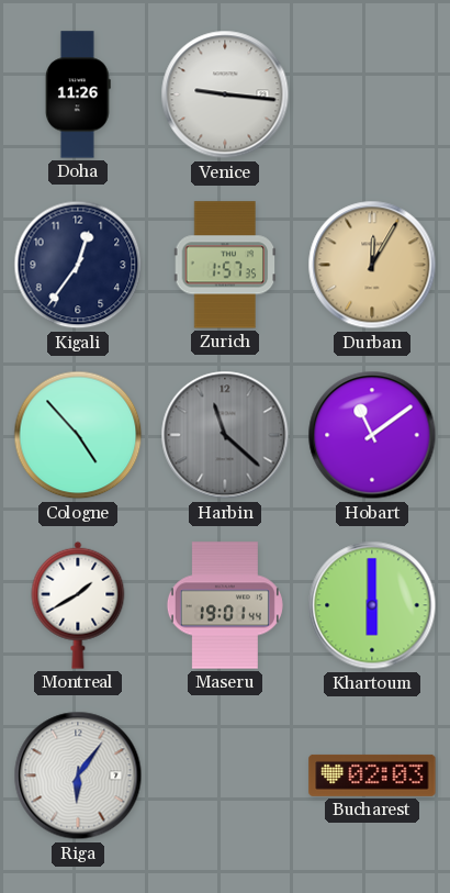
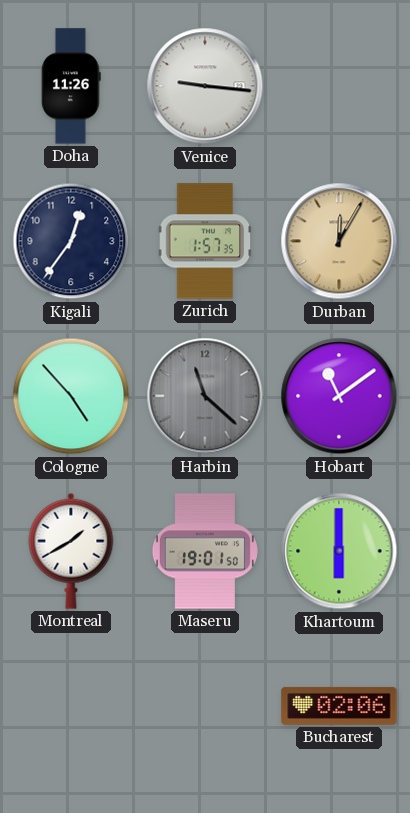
Maseru: 19:01:44 -> 19:01:50
Riga: 6:06 -> none
Bucharest: 02:03 -> 02:06
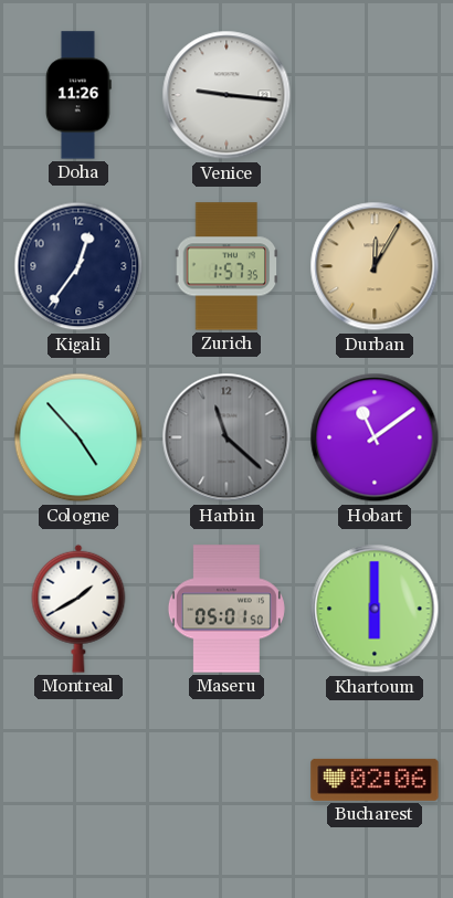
Maseru: 19:01 -> 05:01
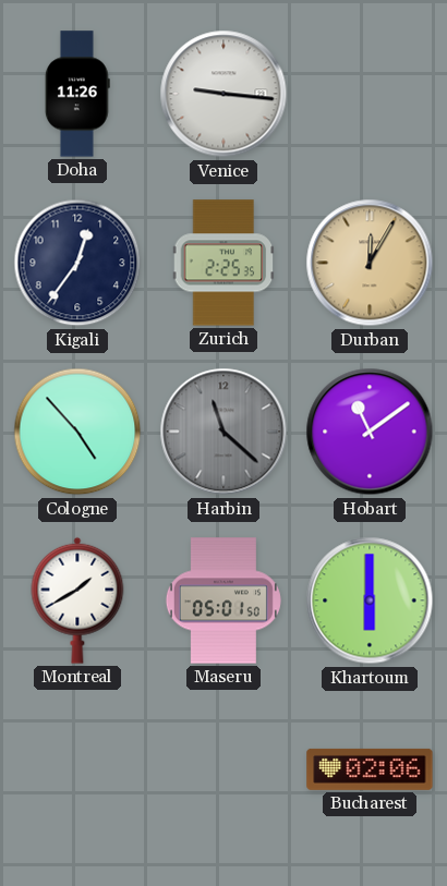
Zurich: 1:57 -> 2:25
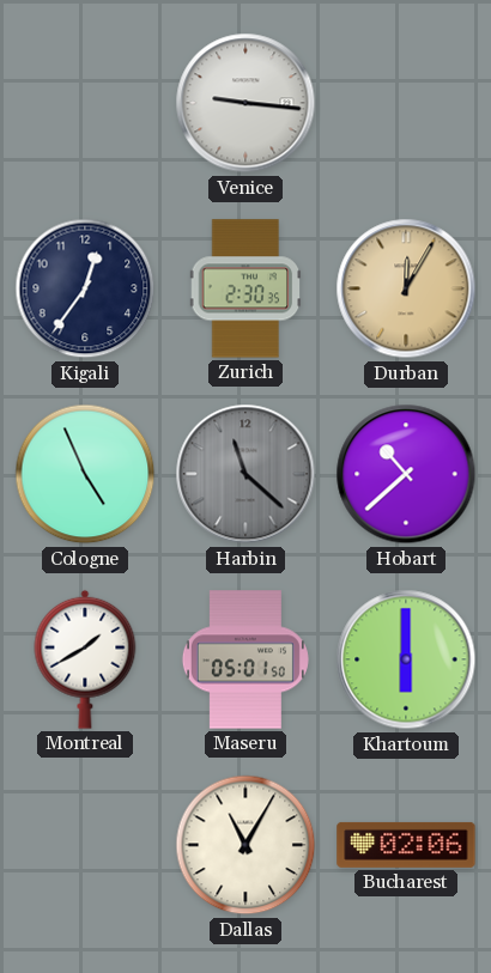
Doha: 11:26 -> none
Zurich: 2:25 -> 2:30
Cologne: 4:53 -> 4:56
Hobart: 11:09 -> 10:38
Dallas: none -> 11:05
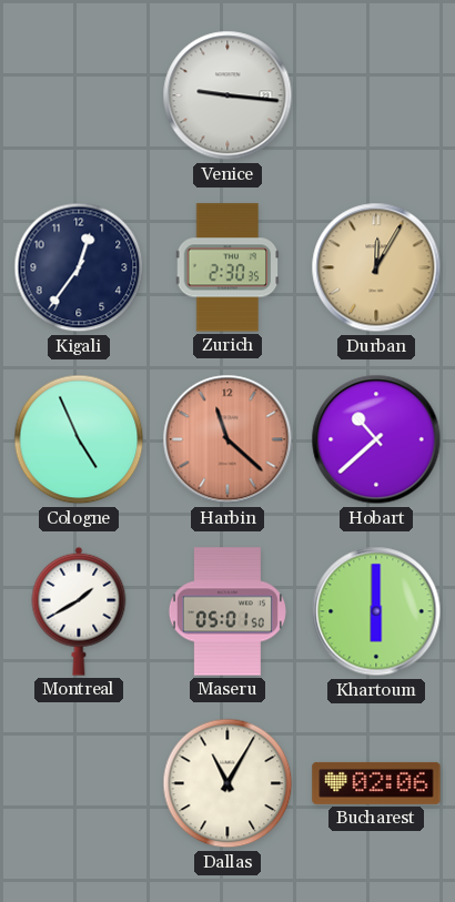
Harbin dial: grey -> salmon
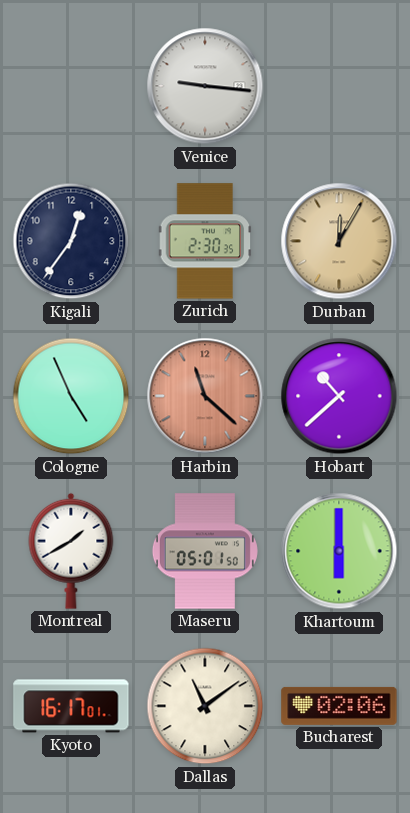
Kyoto: none -> 16:17
Dallas: 11:05 -> 11:09
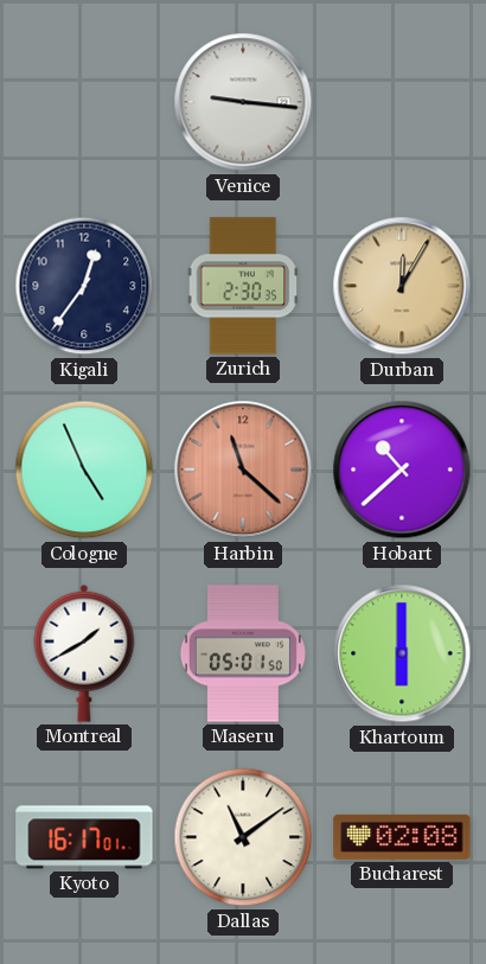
Bucharest: 02:06 -> 02:08
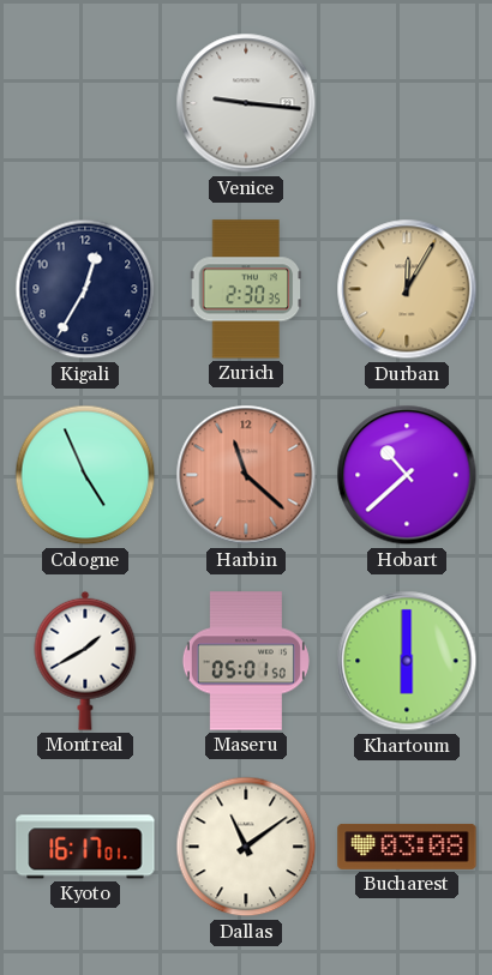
Kigali: 12:36 -> 12:35
Bucharest: 02:08 -> 03:08
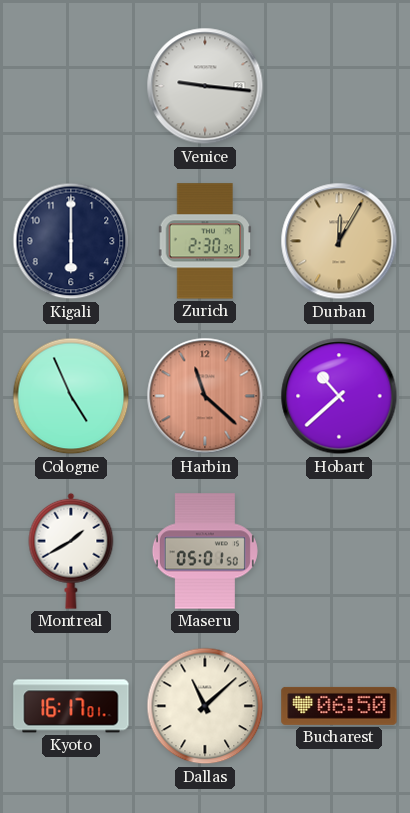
Kigali: 12:35 -> 6:00
Khartoum: 6:00 -> none
Dallas: 11:09 -> 11:08
Bucharest: 03:08 -> 06:50
